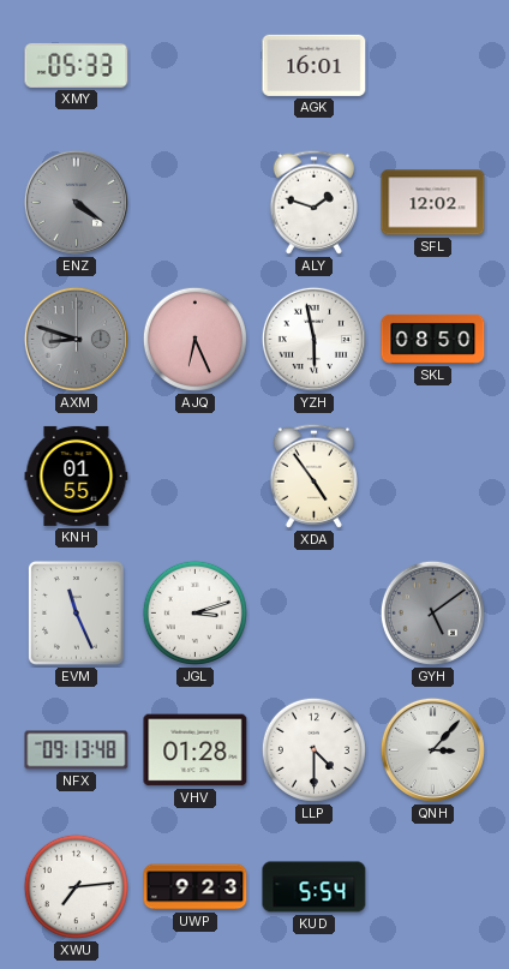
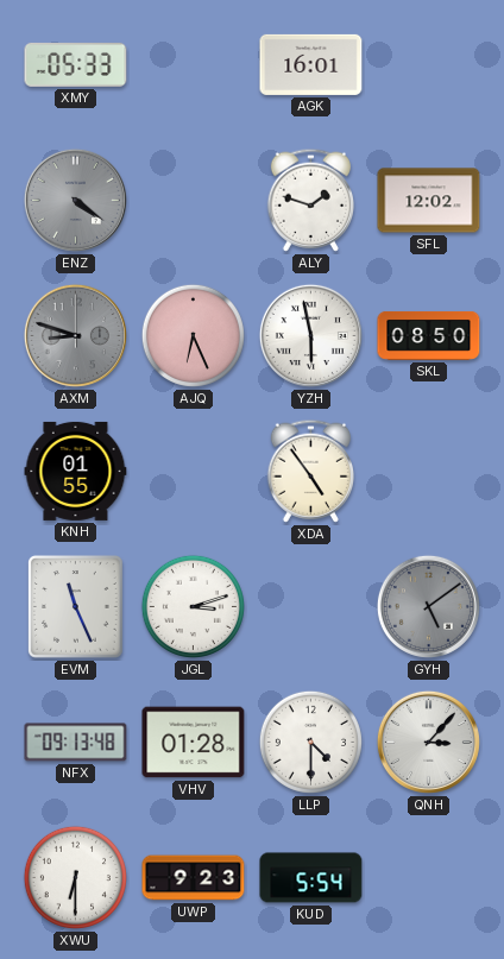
XWU: 7:14 -> 6:30
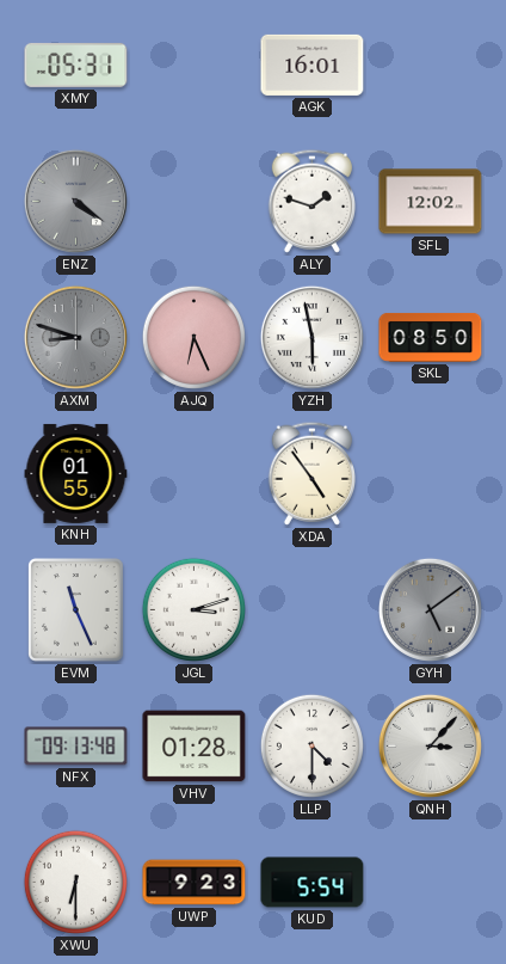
XMY: 05:33 -> 05:31
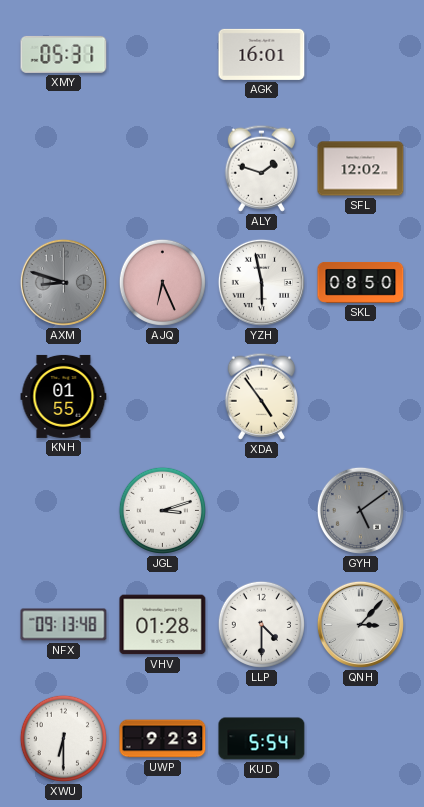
ENZ: 4:21 -> none
EVM: 11:26 -> none
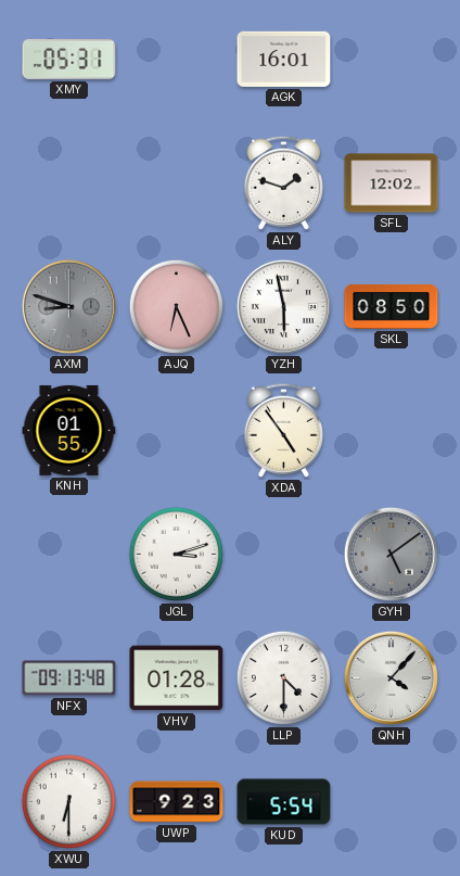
QNH: 3:07 -> 4:07
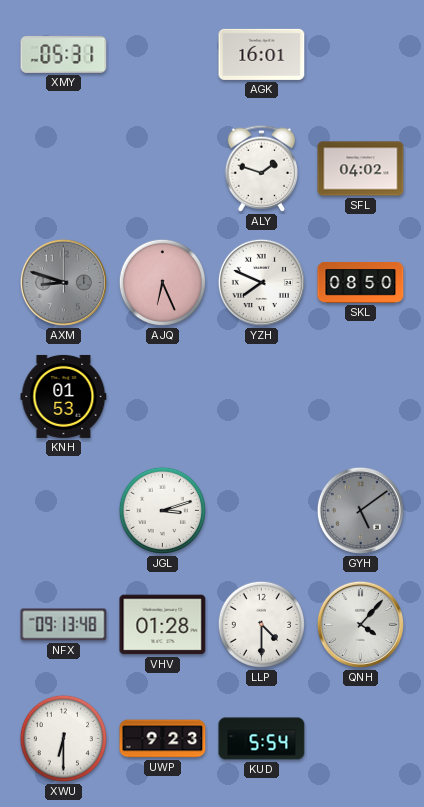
SFL: 12:02 -> 04:02
YZH: 5:58 -> 7:49
KNH: 01:55 -> 01:53
XDA: 4:54 -> none
